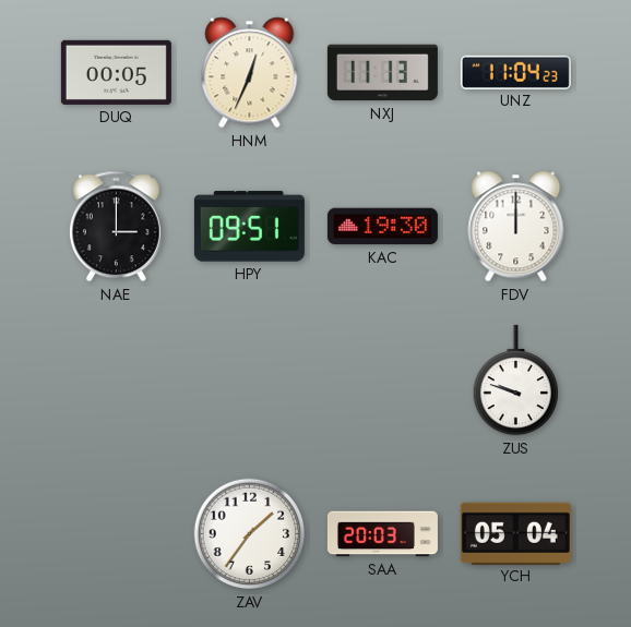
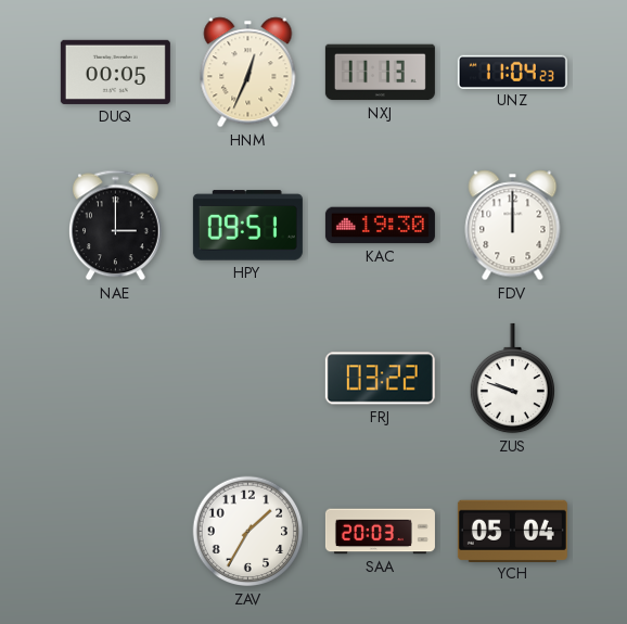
FRJ: none -> 03:22
ZAV: 1:36 -> 1:35
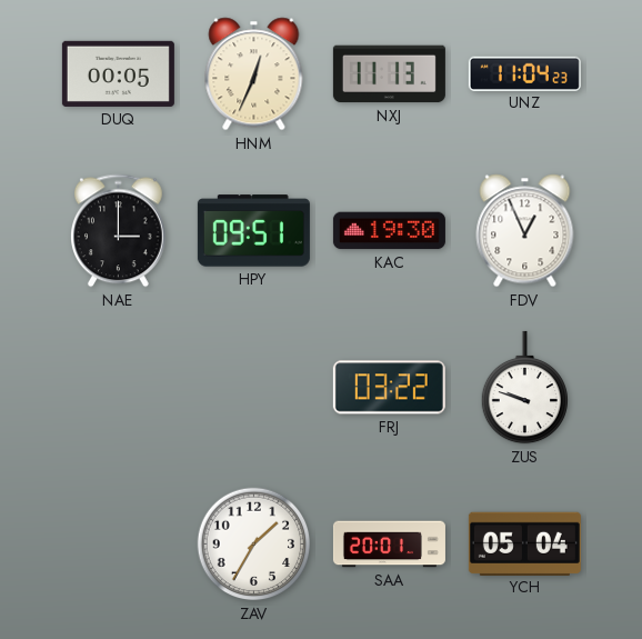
FDV: 12:00 -> 12:56
SAA: 20:03 -> 20:01
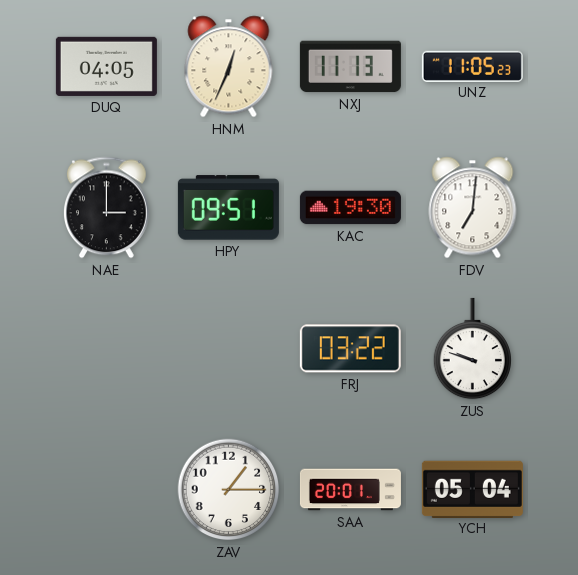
DUQ: 00:05 -> 04:05
UNZ: 11:04 -> 11:05
FDV: 12:56 -> 7:01
ZAV: 1:35 -> 1:15
